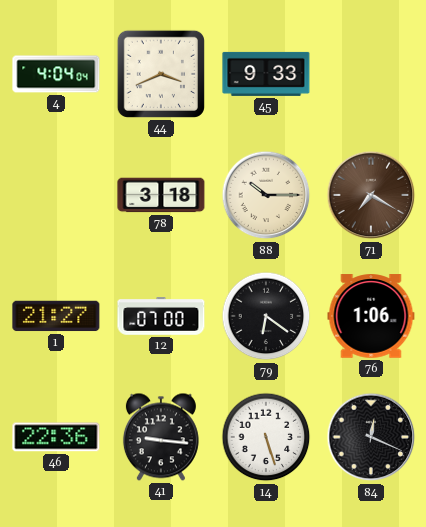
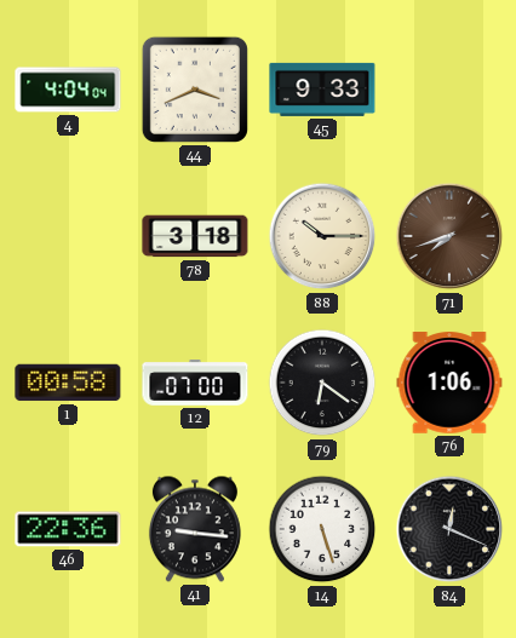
71: 7:20 -> 7:42
1: 21:27 -> 00:58
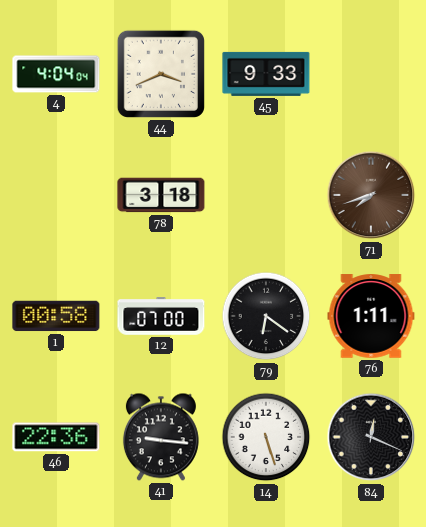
88: 10:15 -> none
76: 1:06 -> 1:11
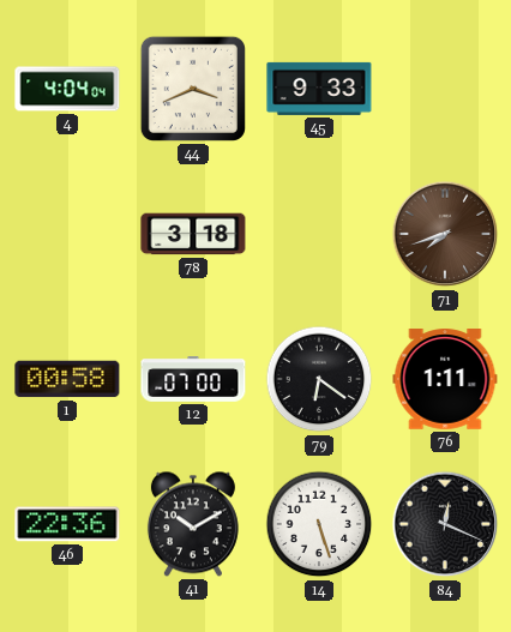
41: 9:16 -> 10:10
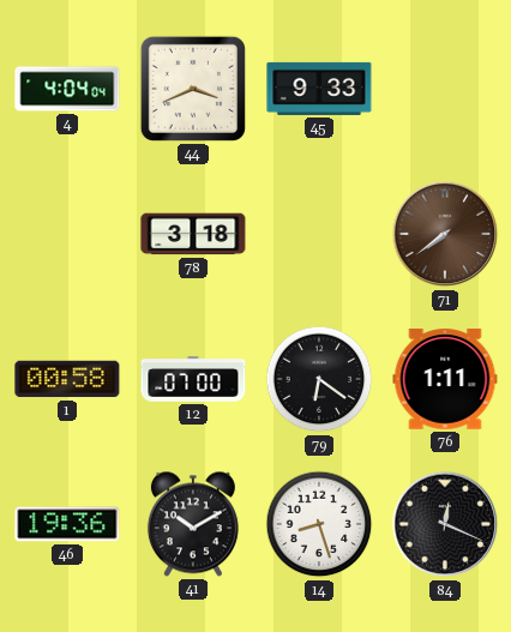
71: 7:42 -> 7:39
46: 22:36 -> 19:36
14: 5:27 -> 8:27
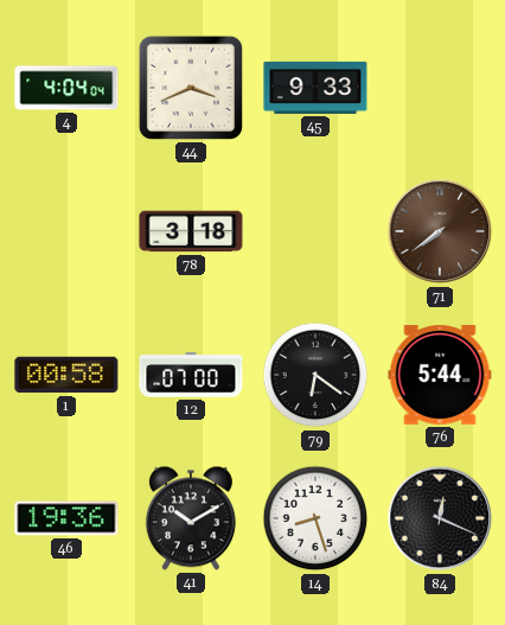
76: 1:11 -> 5:44
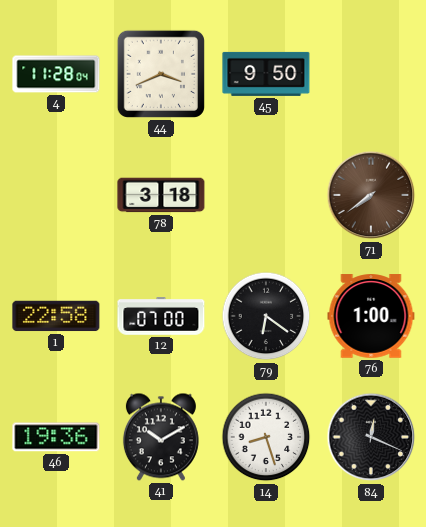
4: 4:04 -> 11:28
45: 9:33 -> 9:50
1: 00:58 -> 22:58
76: 5:44 -> 1:00
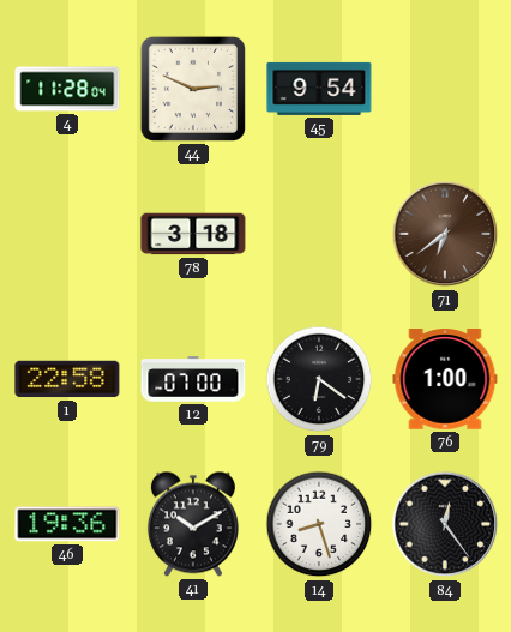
44: 3:41 -> 2:49
45: 9:50 -> 9:54
71: 7:39 -> 6:39
84: 12:19 -> 12:24
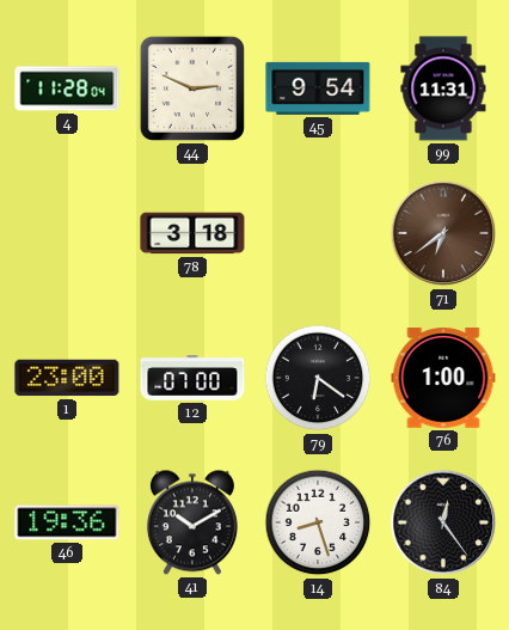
99: none -> 11:31
1: 22:58 -> 23:00
